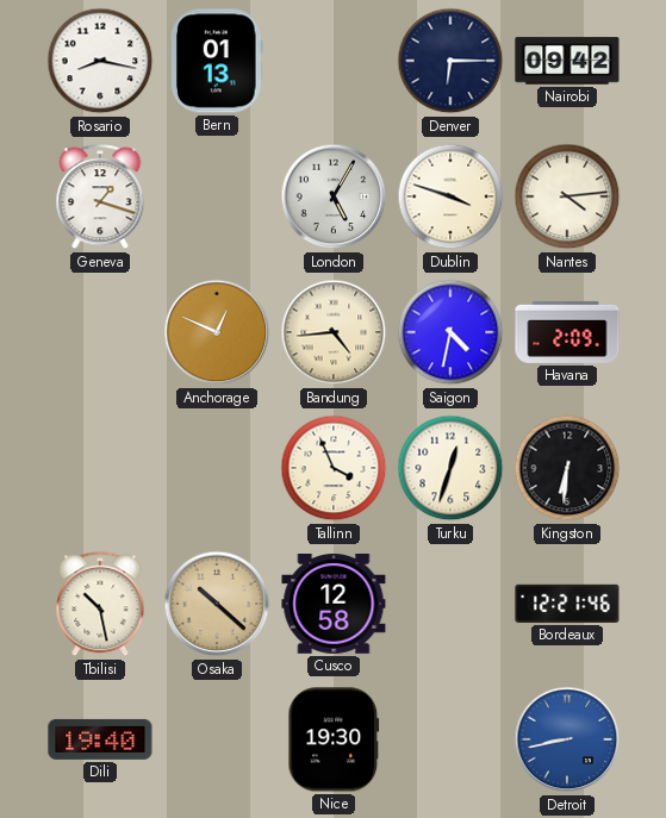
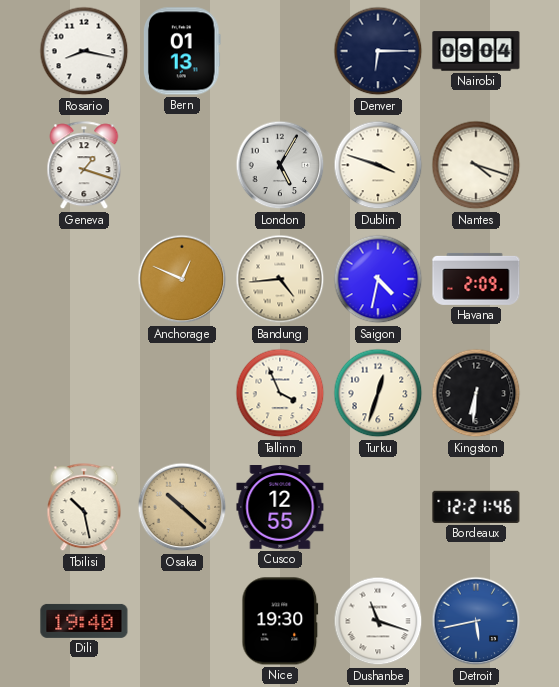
Nairobi: 09:42 -> 09:04
Nantes: 4:14 -> 4:18
Cusco: 12:58 -> 12:55
Dushanbe: none -> 11:18
Detroit: 8:43 -> 5:43
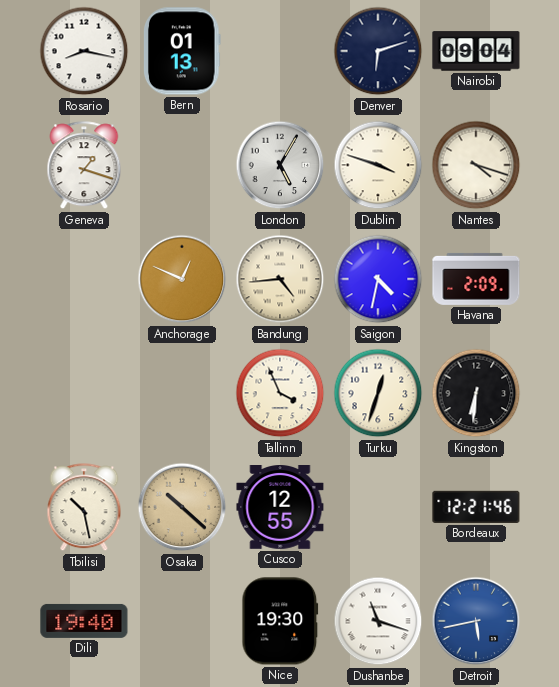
Denver: 6:15 -> 6:12
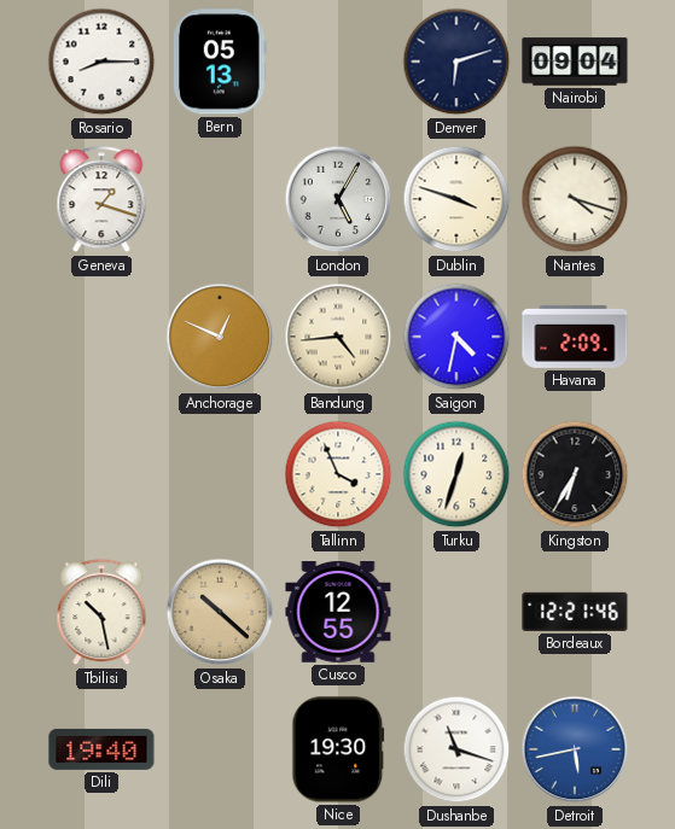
Rosario: 8:17 -> 8:15
Bern: 01:13 -> 05:13
Kingston: 6:31 -> 6:35
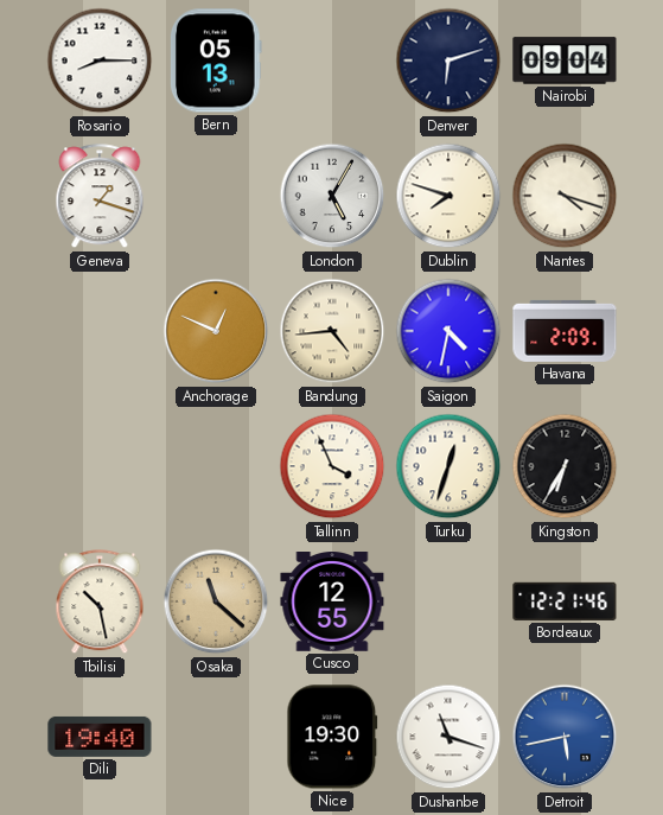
Dublin: 3:48 -> 7:48
Osaka: 10:22 -> 11:22
